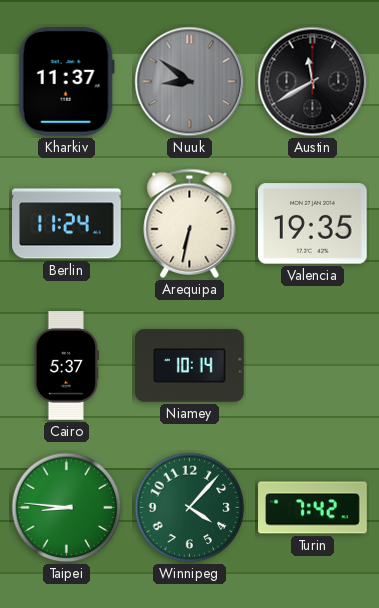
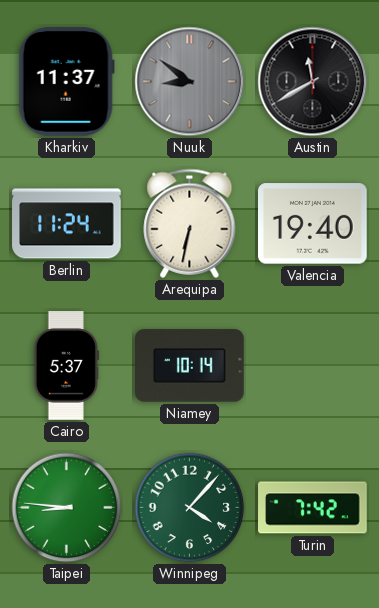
Valencia: 19:35 -> 19:40
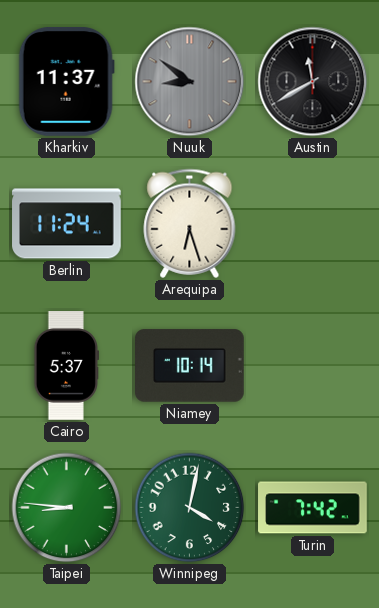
Arequipa: 6:32 -> 6:27
Valencia: 19:40 -> none
Winnipeg: 4:07 -> 4:02
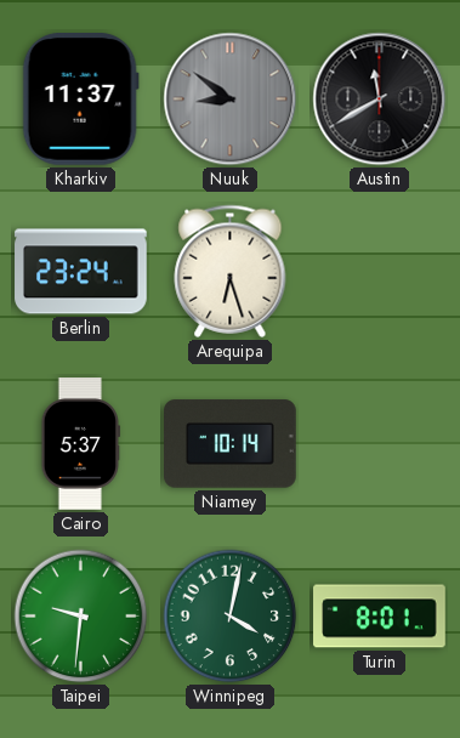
Berlin: 11:24 -> 23:24
Taipei: 8:46 -> 9:31
Turin: 7:42 -> 8:01
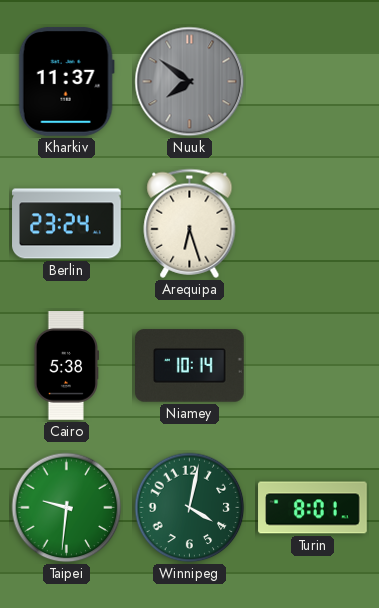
Nuuk: 8:51 -> 7:51
Austin: 11:40 -> none
Cairo: 5:37 -> 5:38
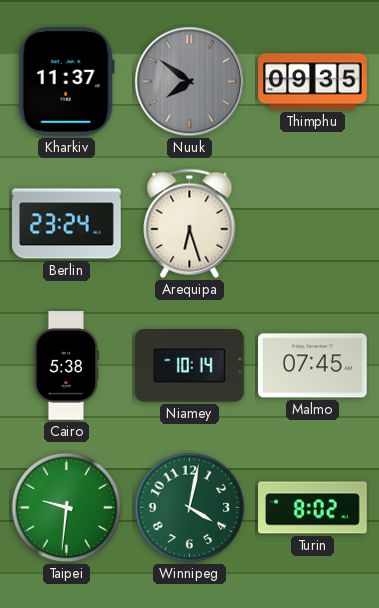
Thimphu: none -> 09:35
Malmo: none -> 07:45
Turin: 8:01 -> 8:02
